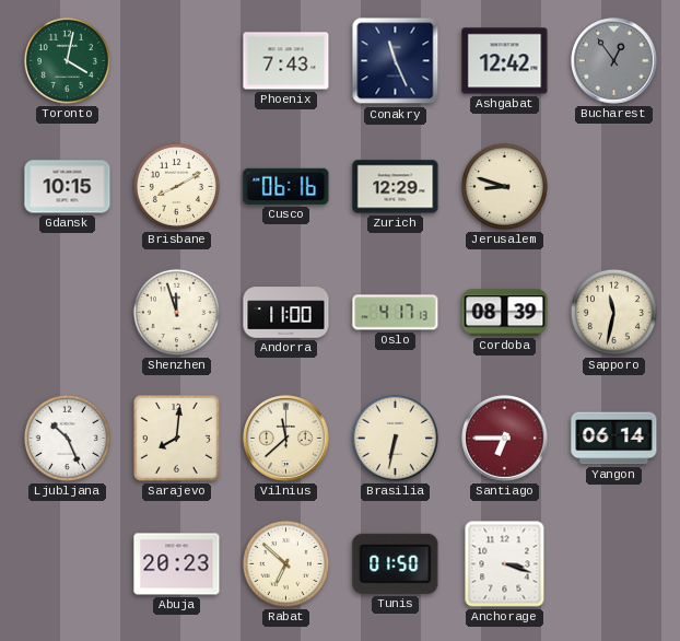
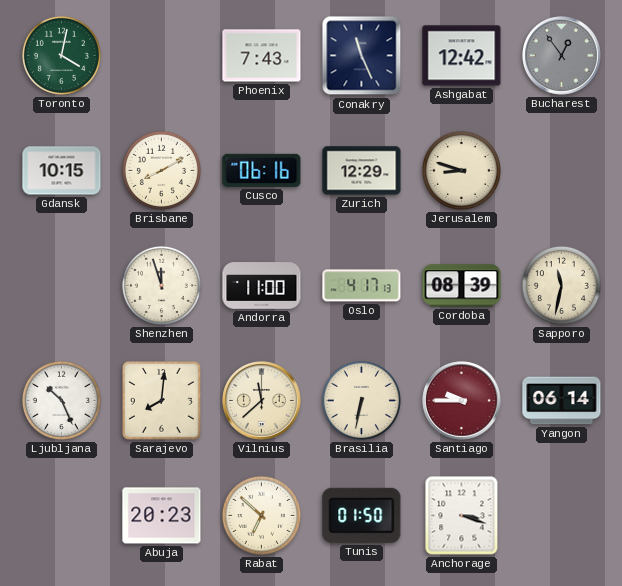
Santiago: 6:45 -> 9:45
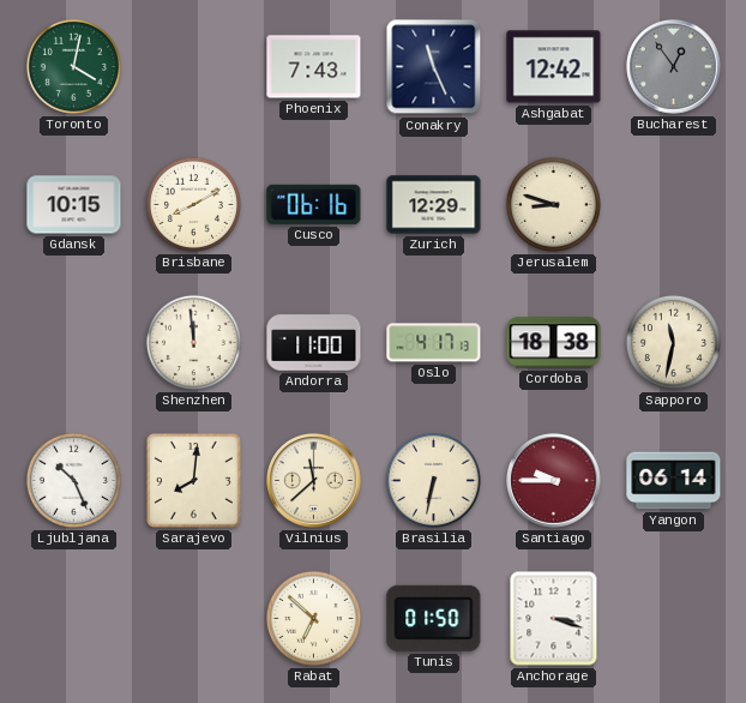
Shenzhen: 11:57 -> 11:59
Cordoba: 08:39 -> 18:38
Abuja: 20:23 -> none
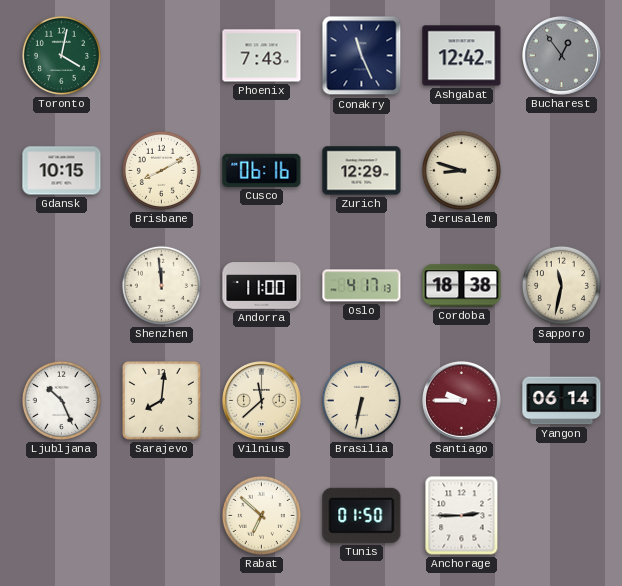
Anchorage: 3:18 -> 2:45
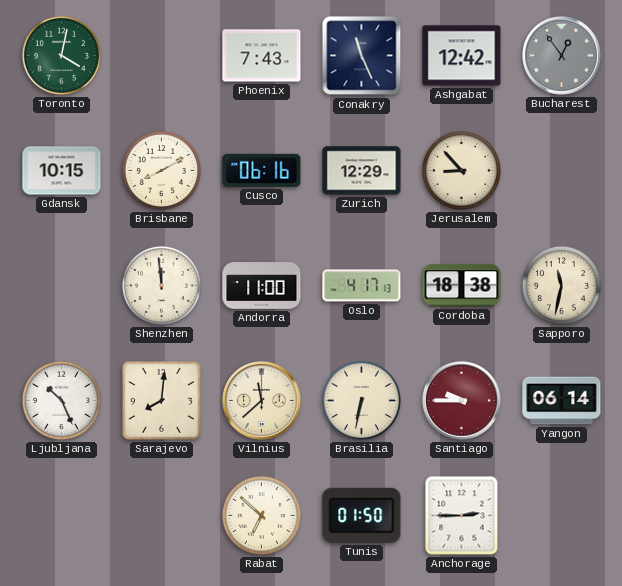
Jerusalem: 8:48 -> 8:53
